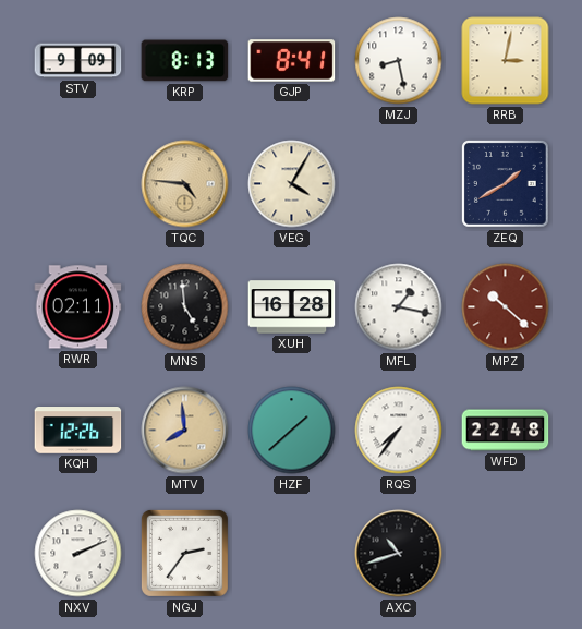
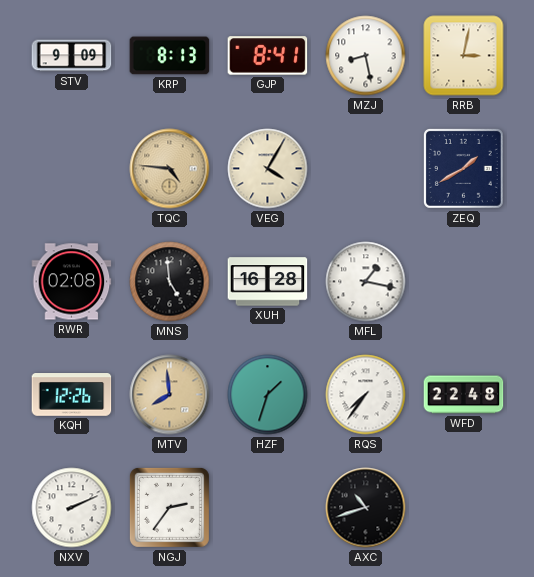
RWR: 02:11 -> 02:08
MPZ: 10:22 -> none
HZF: 1:38 -> 1:33
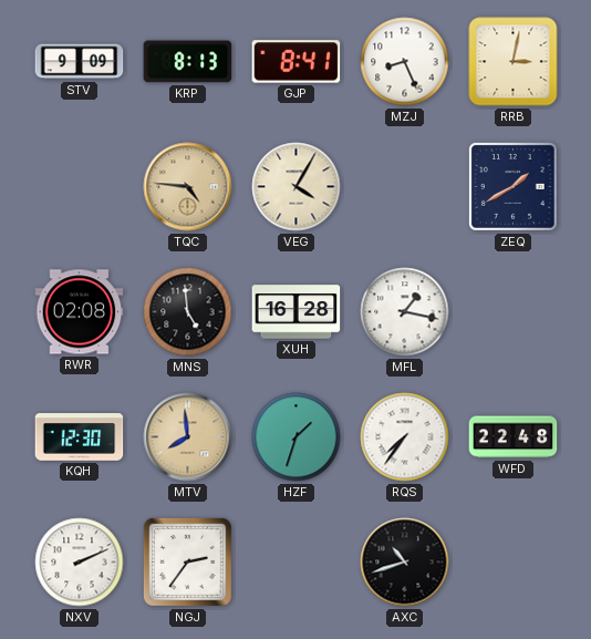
MZJ: 8:28 -> 8:26
KQH: 12:26 -> 12:30
